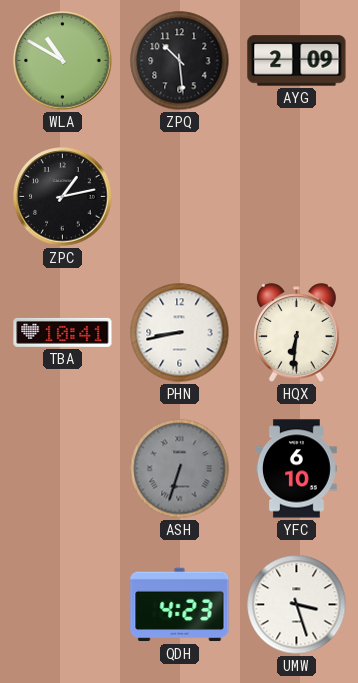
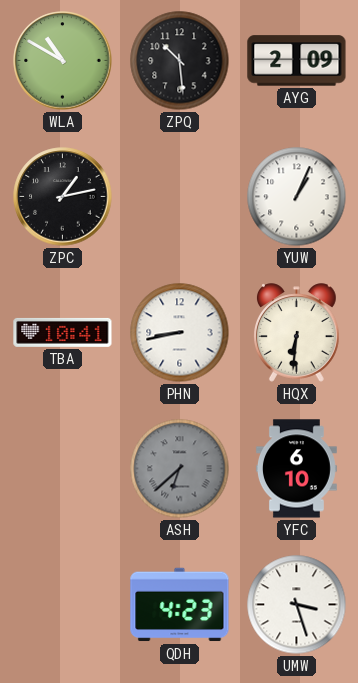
YUW: none -> 1:04
ASH: 6:33 -> 6:38
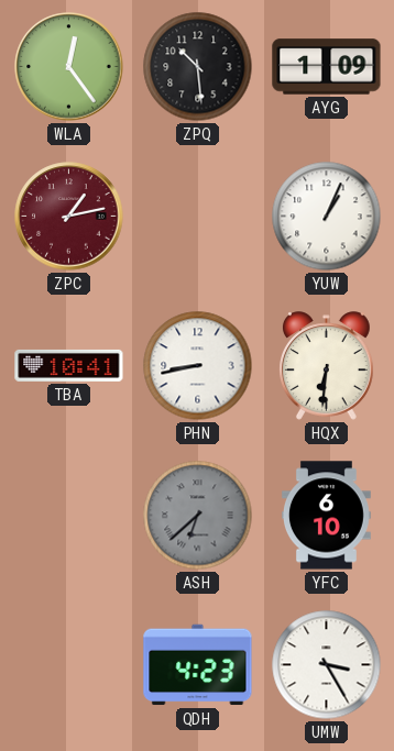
WLA: 10:50 -> 12:24
AYG: 2:09 -> 1:09
ZPC dial: black -> burgundy
UMW: 3:27 -> 3:25
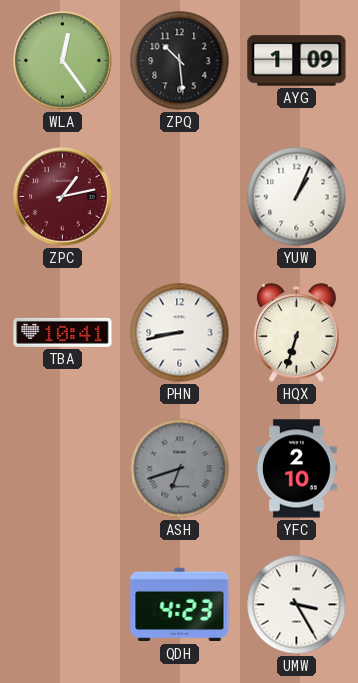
HQX: 6:31 -> 6:33
ASH: 6:38 -> 6:42
YFC: 6:10 -> 2:10
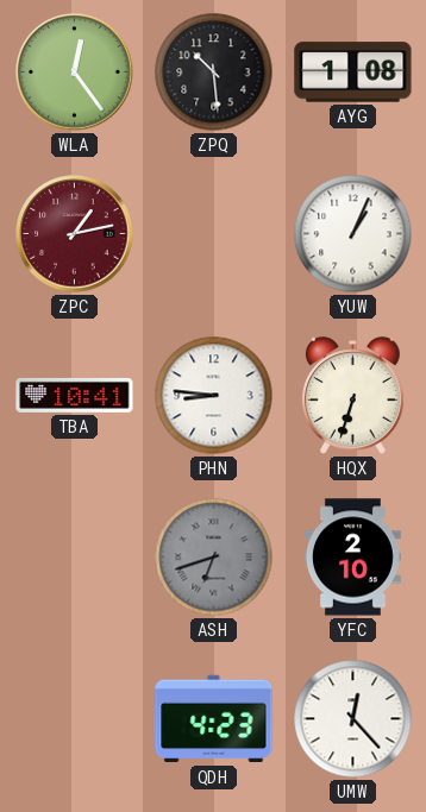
AYG: 1:09 -> 1:08
PHN: 8:43 -> 8:46
UMW: 3:25 -> 12:23
